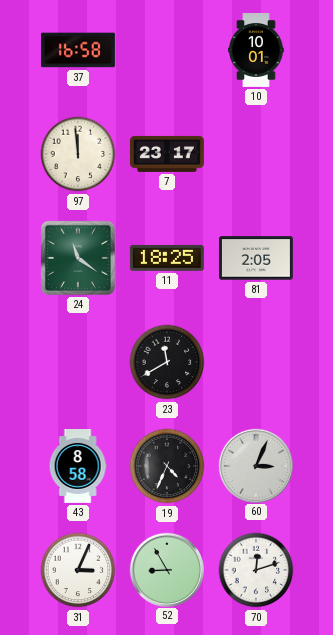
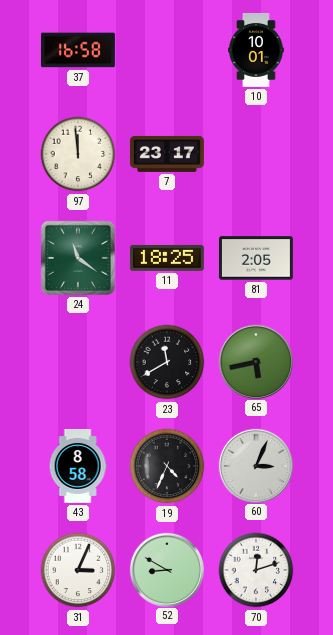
65: none -> 5:43
52: 8:55 -> 8:50
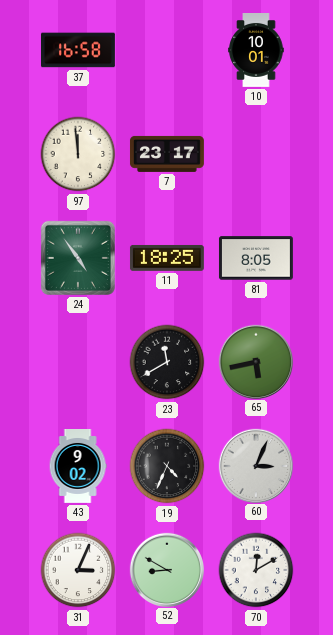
24: 11:21 -> 4:54
81: 2:05 -> 8:05
43: 8:58 -> 9:02
70: 12:12 -> 12:10
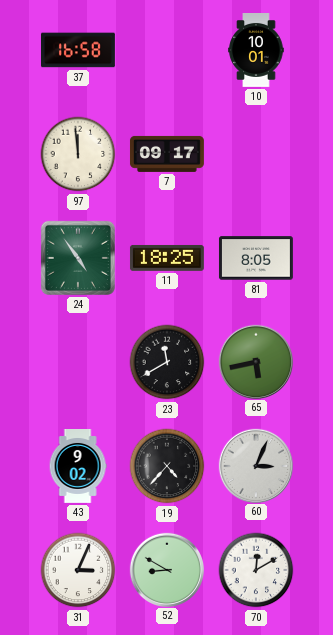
7: 23:17 -> 09:17
19: 4:34 -> 4:37
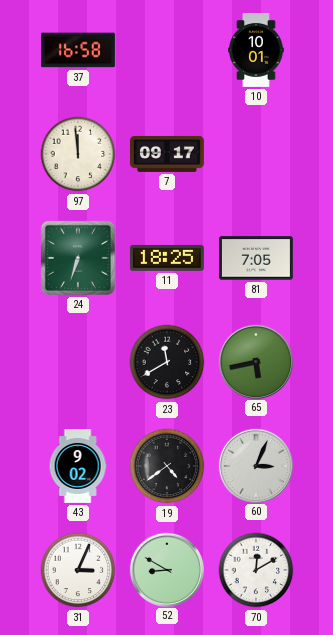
24: 4:54 -> 6:33
81: 8:05 -> 7:05
19: 4:37 -> 4:39
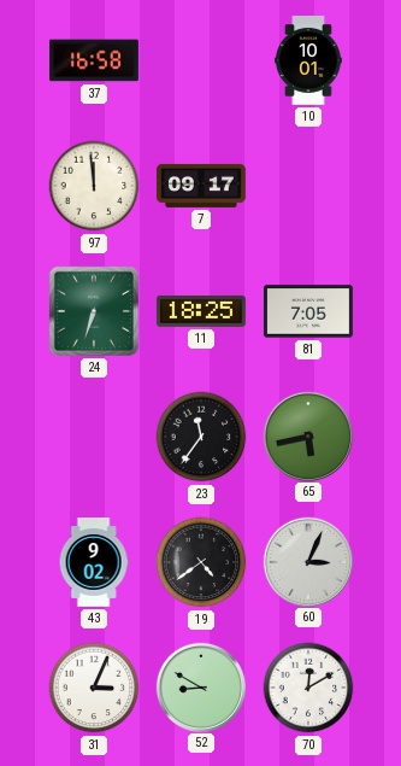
23: 11:40 -> 11:36
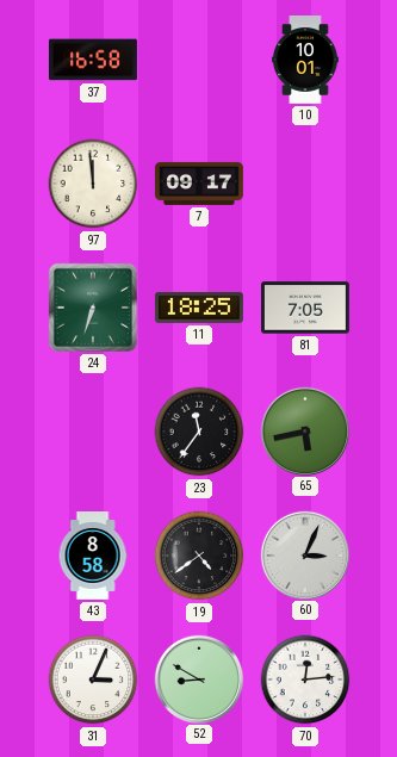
43: 9:02 -> 8:58
70: 12:10 -> 12:14
